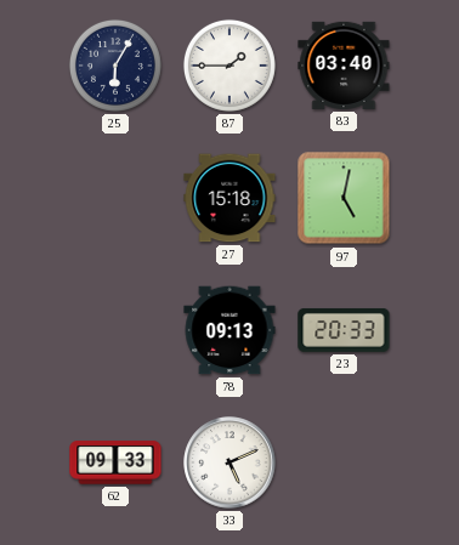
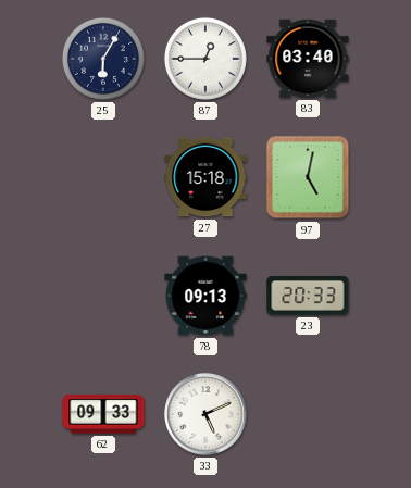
87: 1:45 -> 12:45
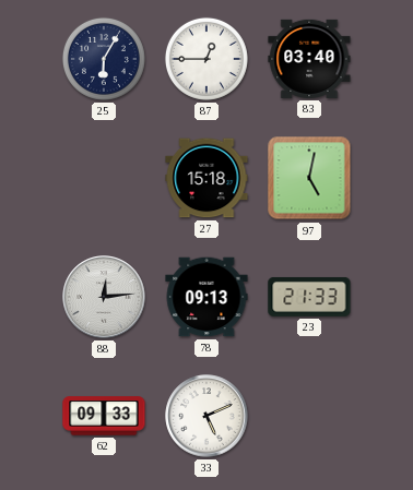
88: none -> 12:14
23: 20:33 -> 21:33
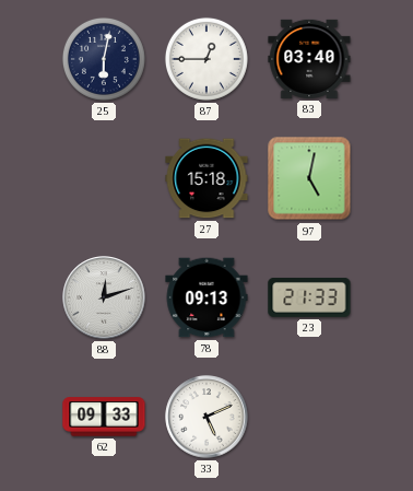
25: 6:05 -> 6:02
88: 12:14 -> 12:12
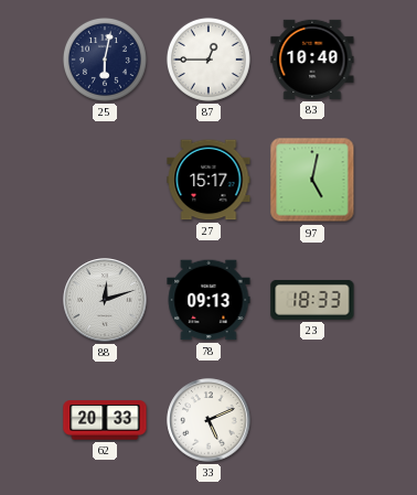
83: 03:40 -> 10:40
27: 15:18 -> 15:17
23: 21:33 -> 18:33
62: 09:33 -> 20:33
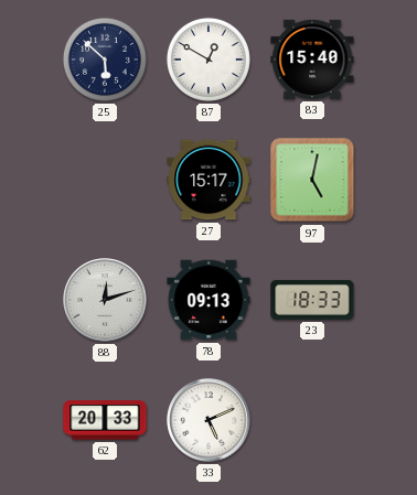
25: 6:02 -> 5:52
87: 12:45 -> 12:50
83: 10:40 -> 15:40
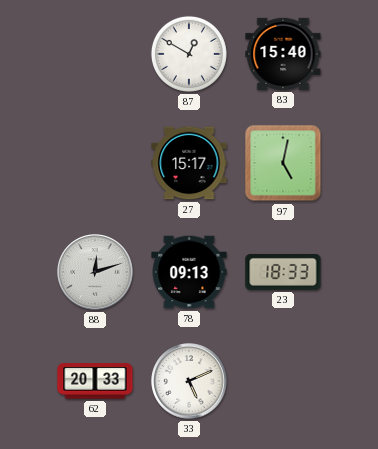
25: 5:52 -> none
